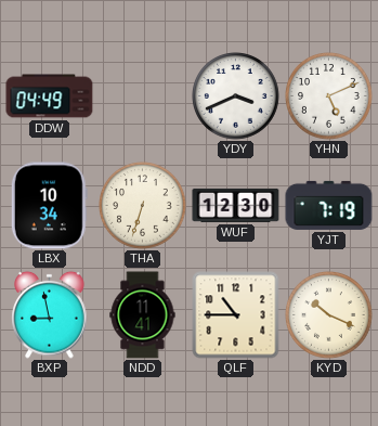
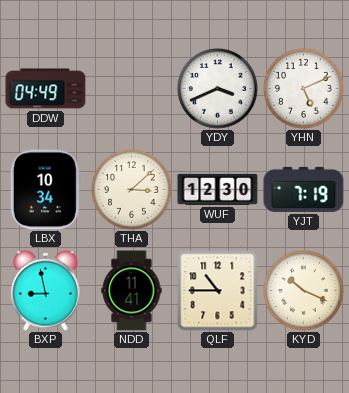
THA: 6:33 -> 3:08
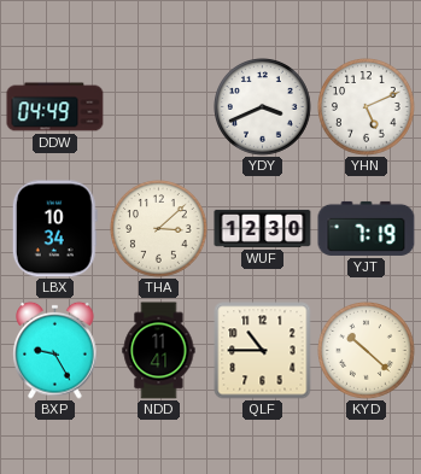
BXP: 8:58 -> 9:25
KYD: 10:19 -> 10:22
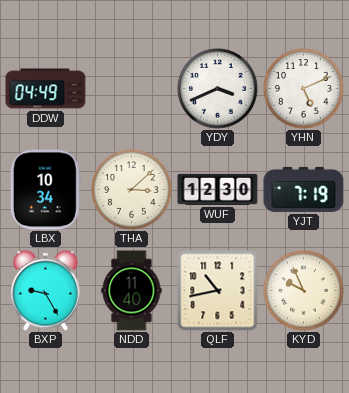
NDD: 11:41 -> 11:40
QLF: 10:45 -> 10:43
KYD: 10:22 -> 9:56
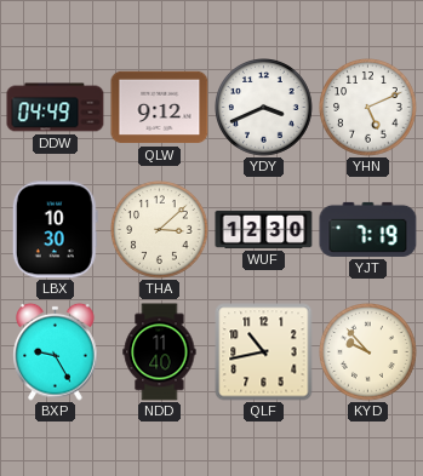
QLW: none -> 9:12
LBX: 10:34 -> 10:30
KYD: 9:56 -> 9:53
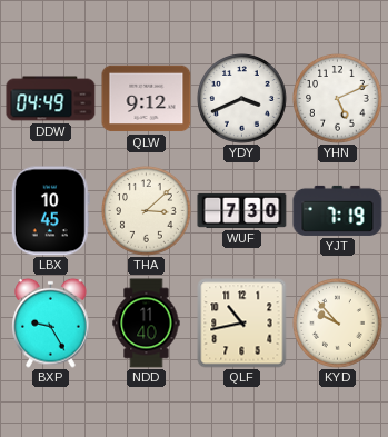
LBX: 10:30 -> 10:45
WUF: 12:30 -> 7:30
